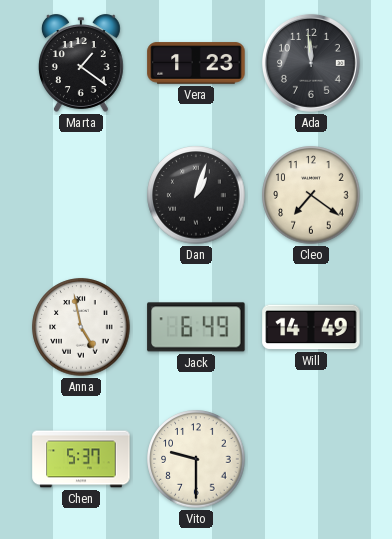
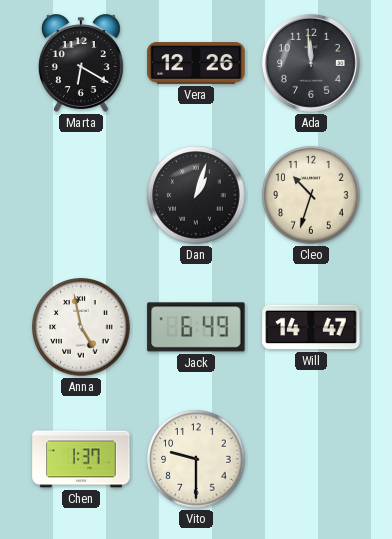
Marta: 1:21 -> 6:20
Vera: 1:23 -> 12:26
Cleo: 7:21 -> 10:33
Will: 14:49 -> 14:47
Chen: 5:37 -> 1:37
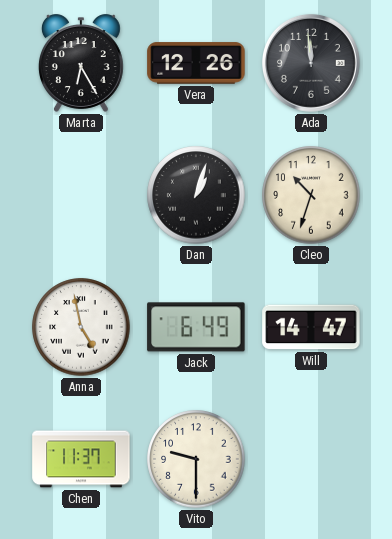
Marta: 6:20 -> 6:25
Chen: 1:37 -> 11:37
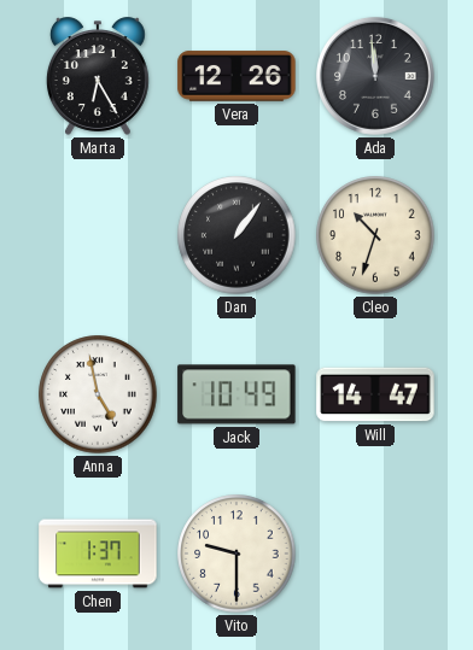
Dan: 1:03 -> 1:06
Jack: 6:49 -> 10:49
Chen: 11:37 -> 1:37
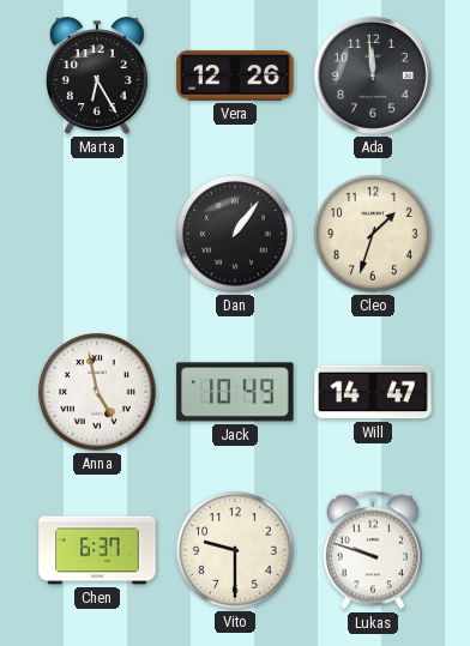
Cleo: 10:33 -> 1:33
Chen: 1:37 -> 6:37
Lukas: none -> 9:48
